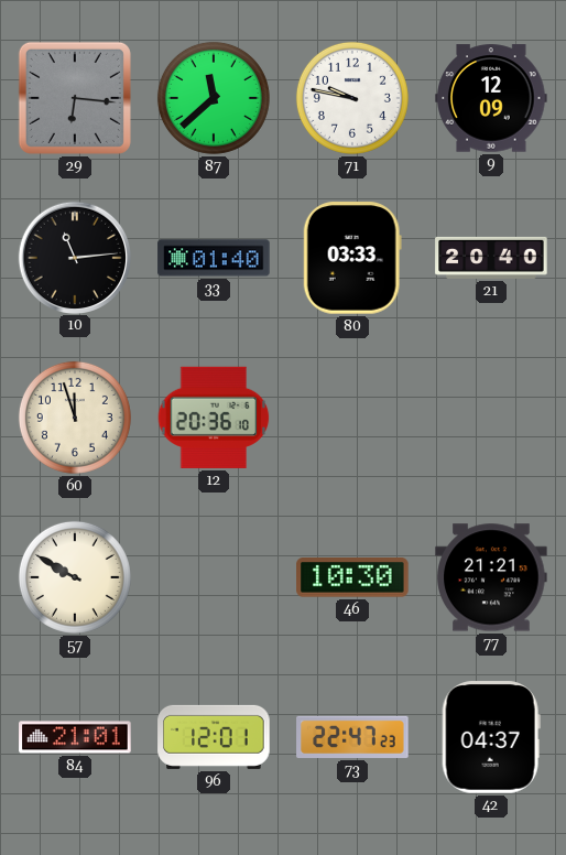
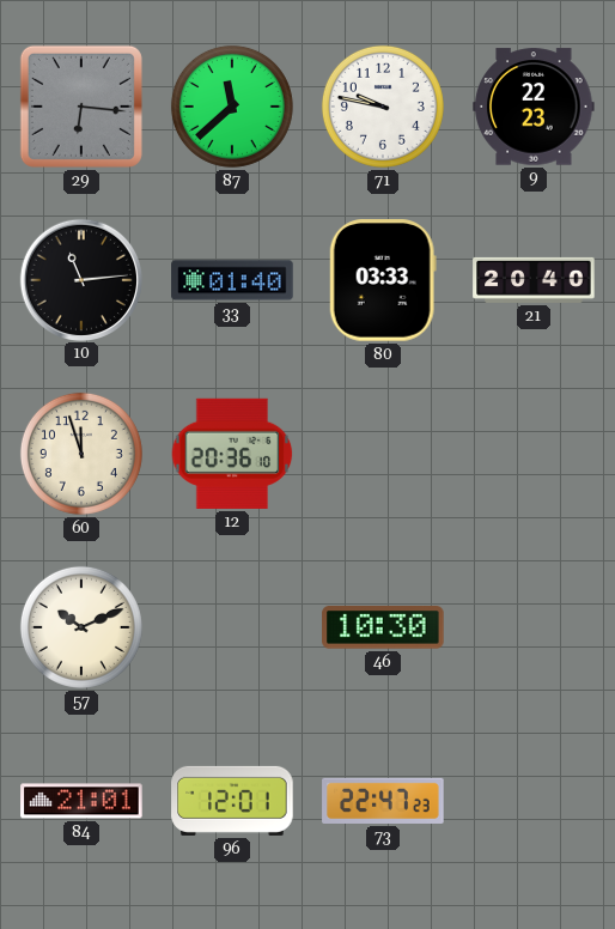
9: 12:09 -> 22:23
57: 9:50 -> 10:11
77: 21:21 -> none
42: 04:37 -> none
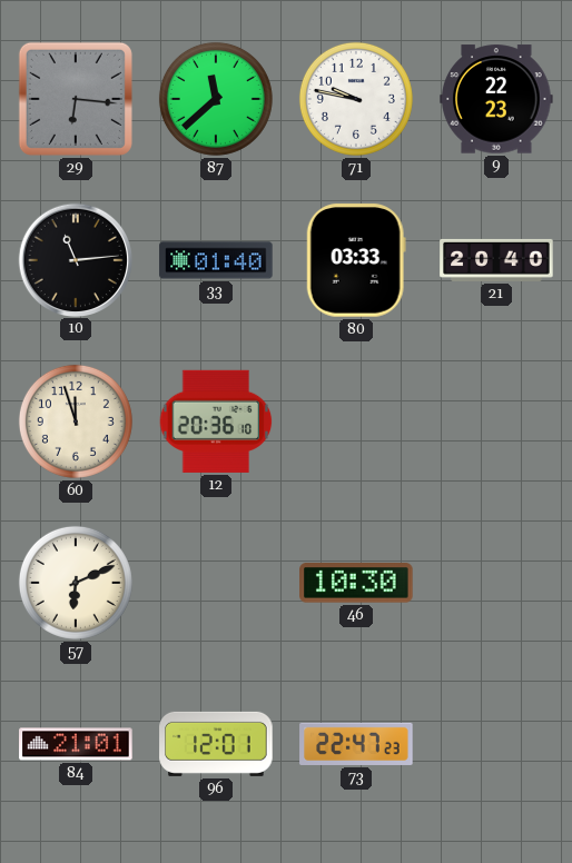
57: 10:11 -> 6:11
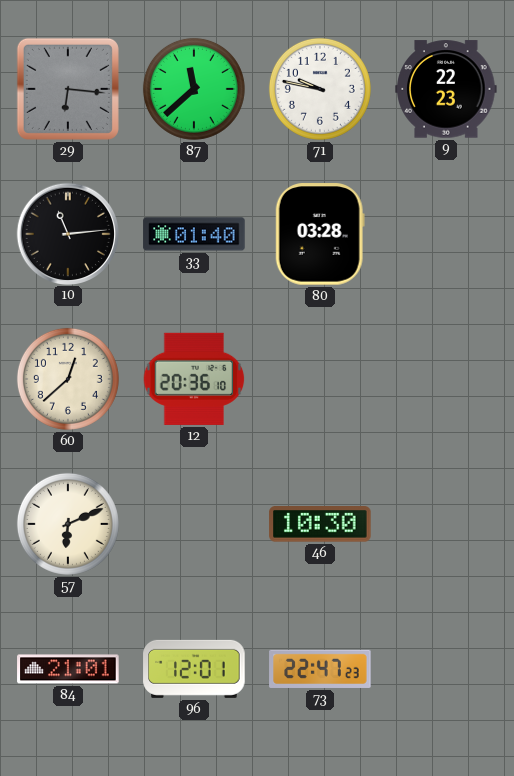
80: 03:33 -> 03:28
21: 20:40 -> none
60: 11:57 -> 12:38
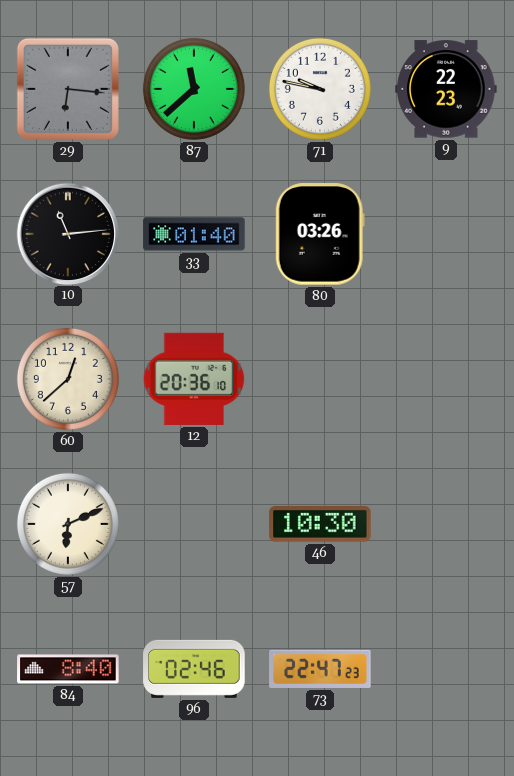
80: 03:28 -> 03:26
84: 21:01 -> 8:40
96: 12:01 -> 02:46
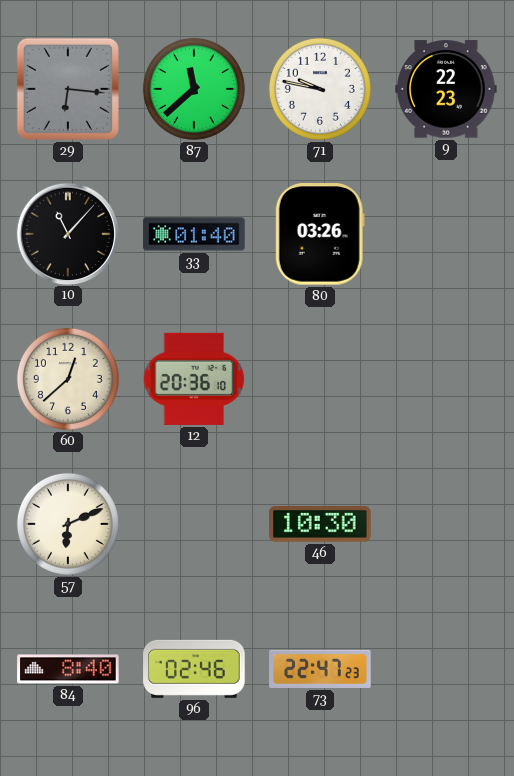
10: 11:14 -> 11:07
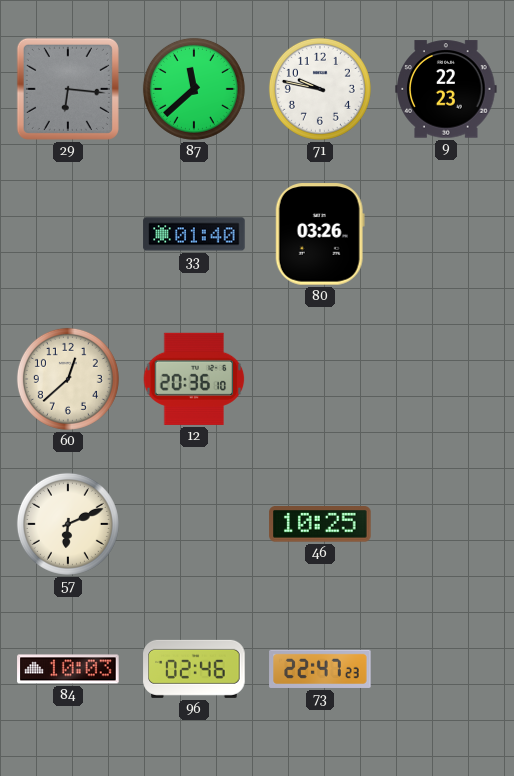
10: 11:07 -> none
46: 10:30 -> 10:25
84: 8:40 -> 10:03
